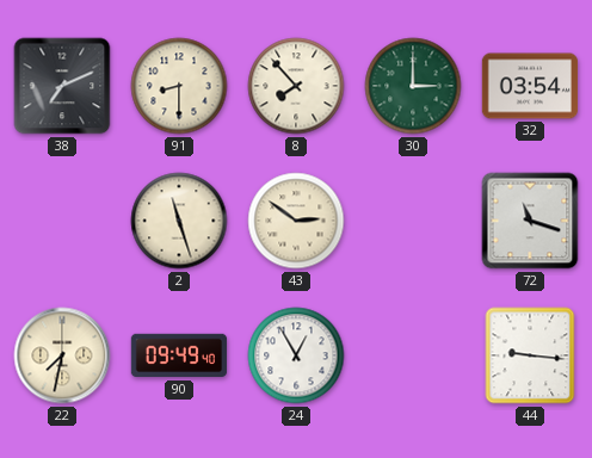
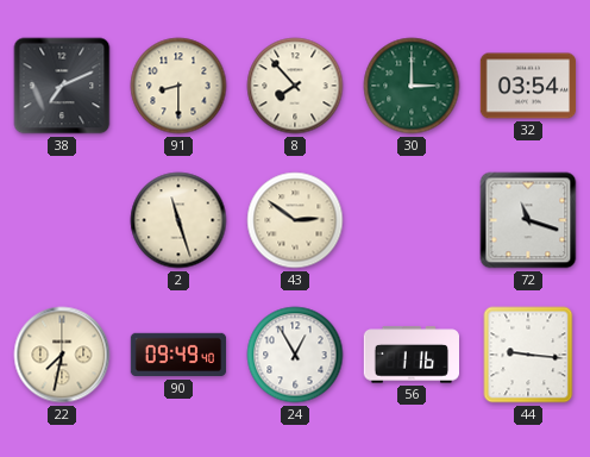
56: none -> 1:16
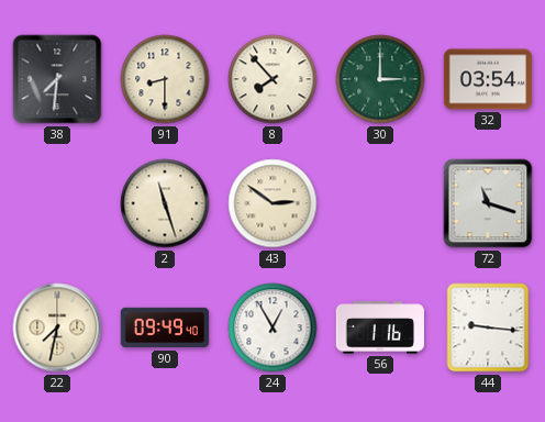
38: 7:11 -> 7:31
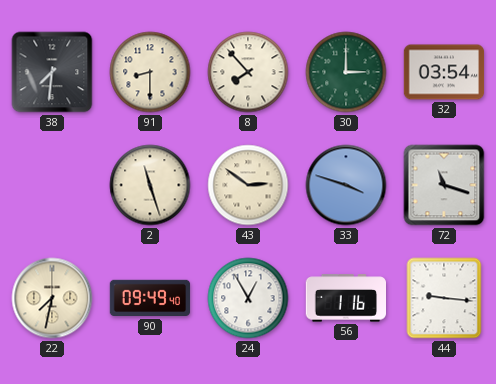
33: none -> 3:48
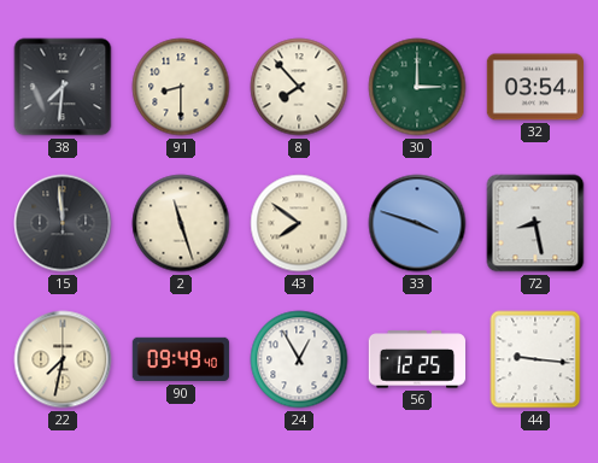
15: none -> 11:59
43: 2:51 -> 7:51
72: 11:18 -> 8:28
56: 1:16 -> 12:25
